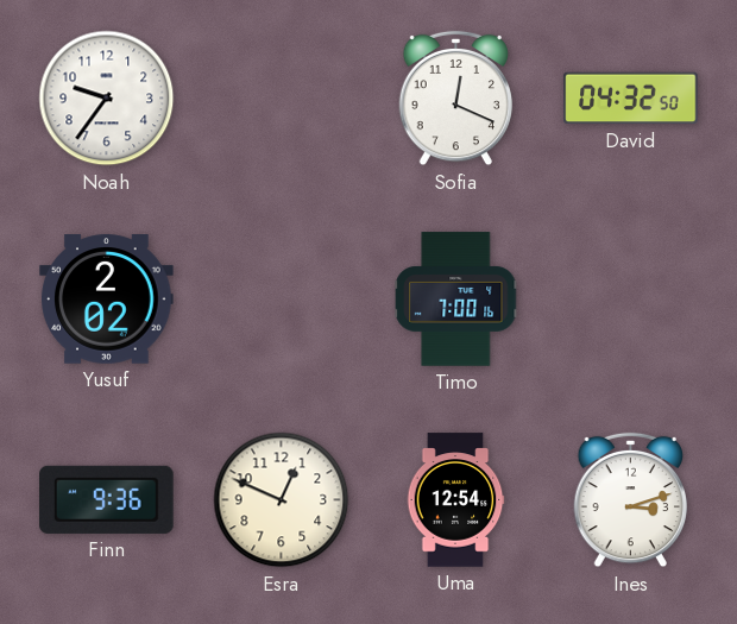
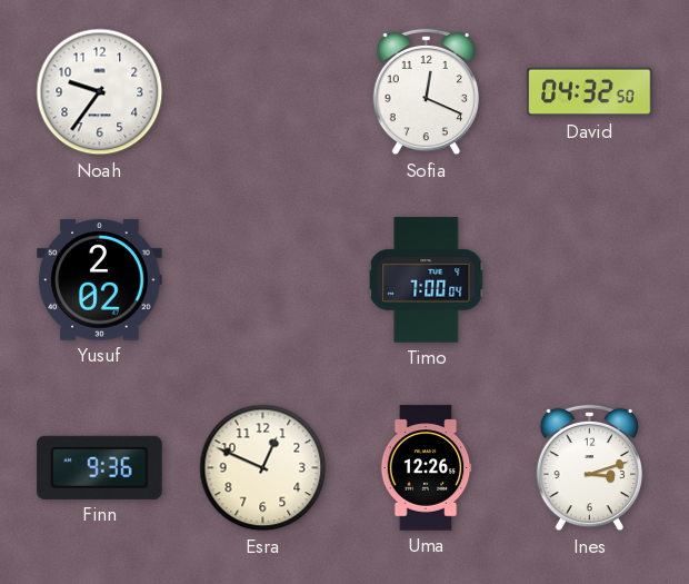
Timo: 7:00:16 -> 7:00:04
Uma: 12:54 -> 12:26
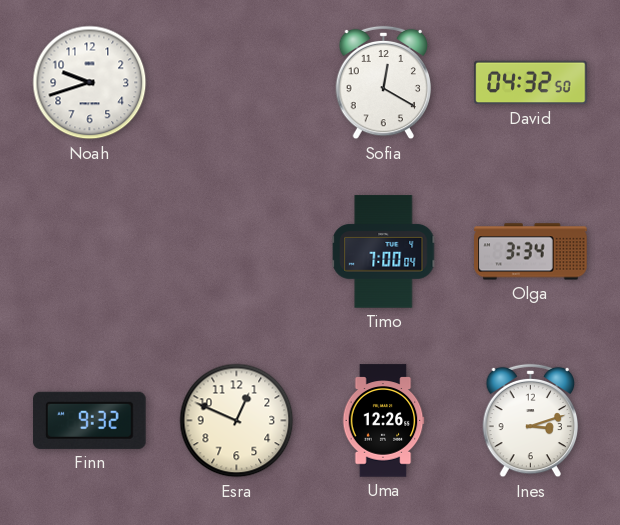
Noah: 9:36 -> 9:42
Sofia: 12:19 -> 12:20
Yusuf: 2:02 -> none
Olga: none -> 3:34
Finn: 9:36 -> 9:32
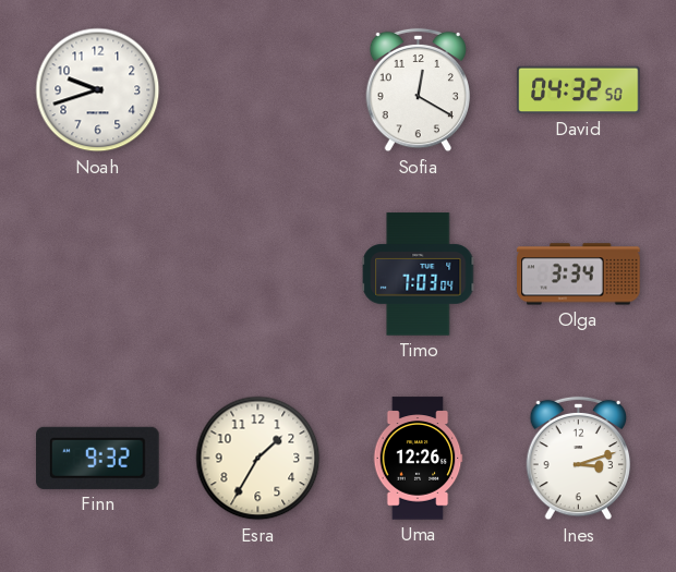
Timo: 7:00 -> 7:03
Esra: 12:49 -> 1:35
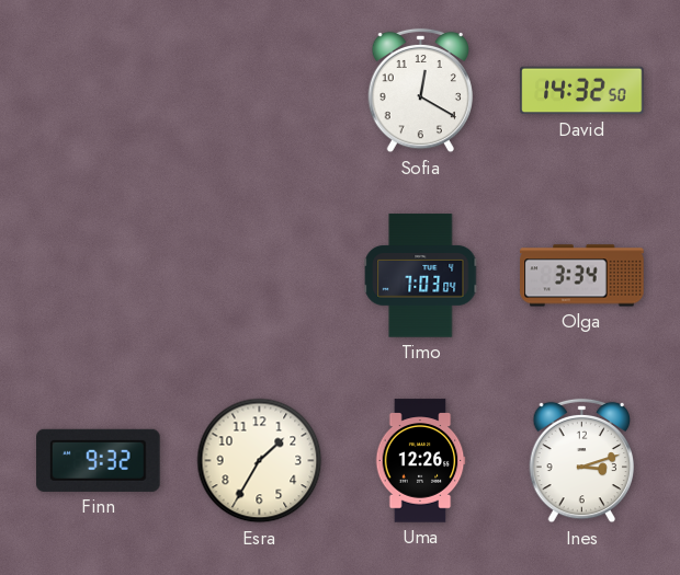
Noah: 9:42 -> none
David: 04:32 -> 14:32
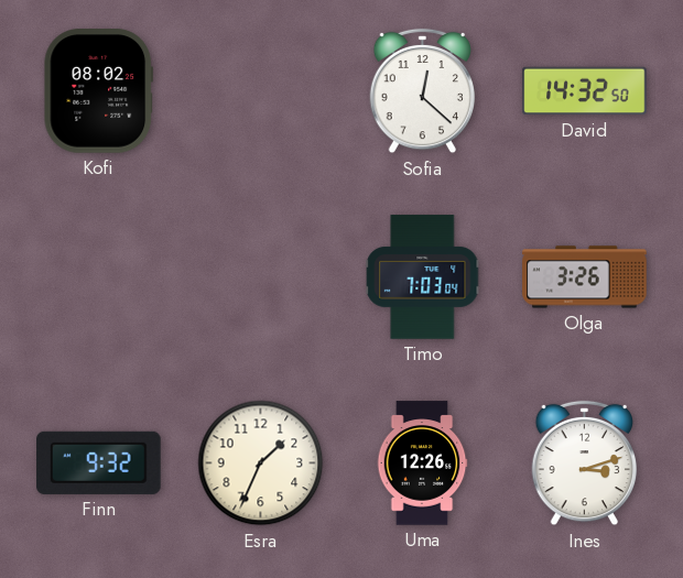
Kofi: none -> 08:02
Sofia: 12:20 -> 12:22
Olga: 3:34 -> 3:26
Esra: 1:35 -> 1:34
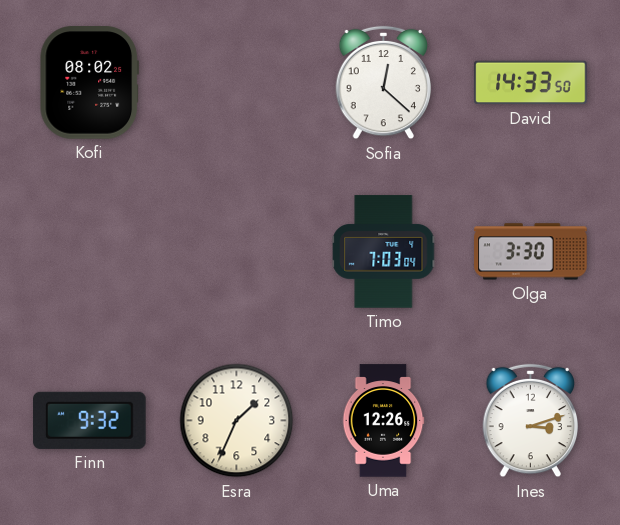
David: 14:32 -> 14:33
Olga: 3:26 -> 3:30
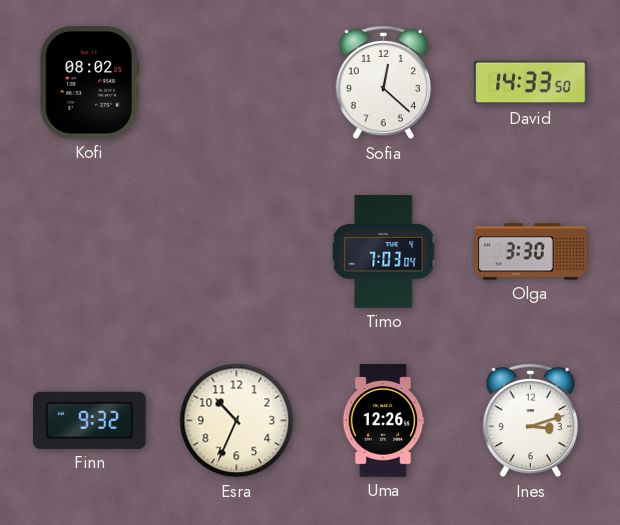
Esra: 1:34 -> 10:34
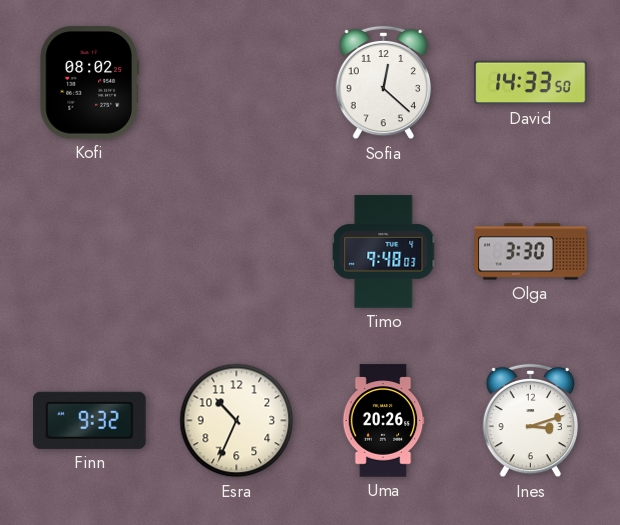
Timo: 7:03 -> 9:48
Uma: 12:26 -> 20:26
